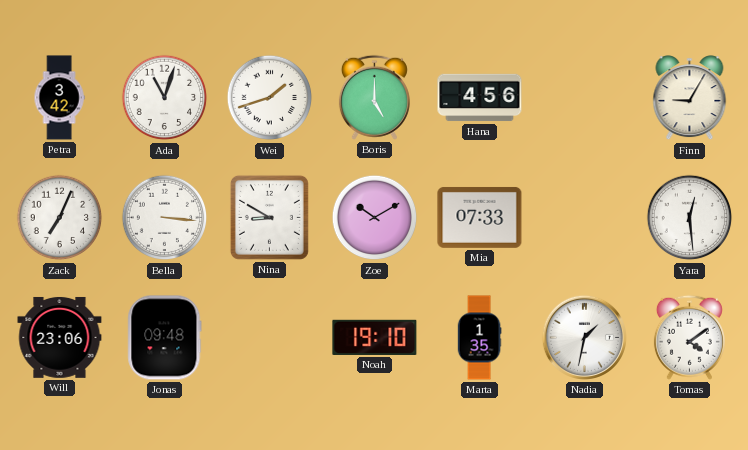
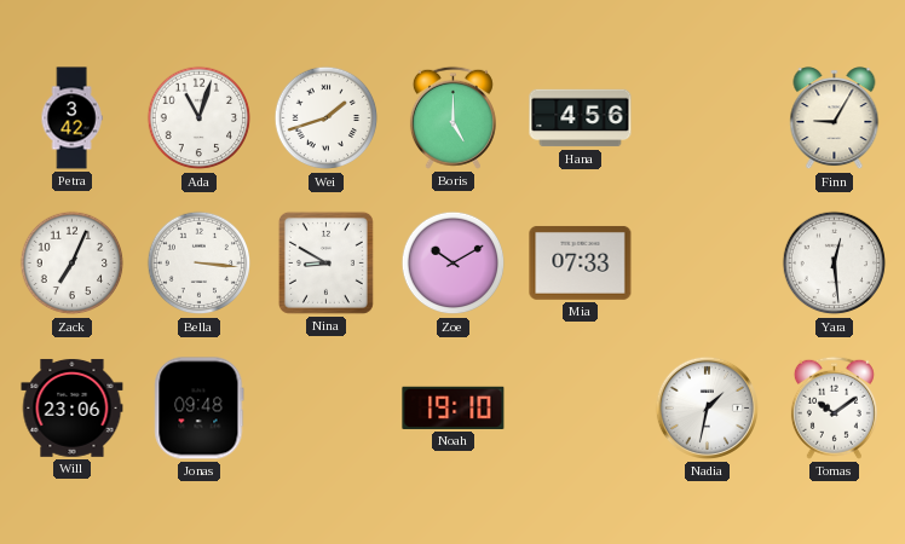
Marta: 1:35 -> none
Tomas: 4:09 -> 10:09
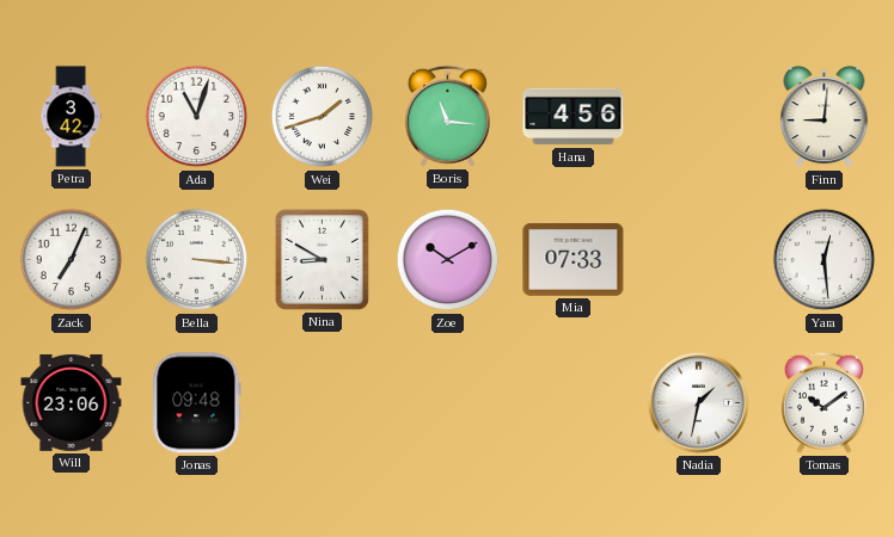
Boris: 5:00 -> 11:16
Finn: 9:05 -> 9:01
Noah: 19:10 -> none
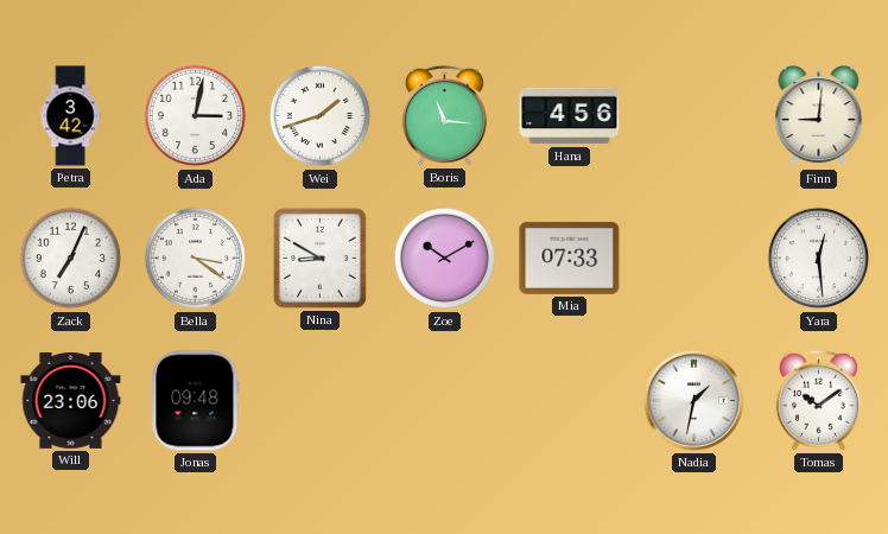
Ada: 11:03 -> 3:02
Bella: 3:16 -> 3:21
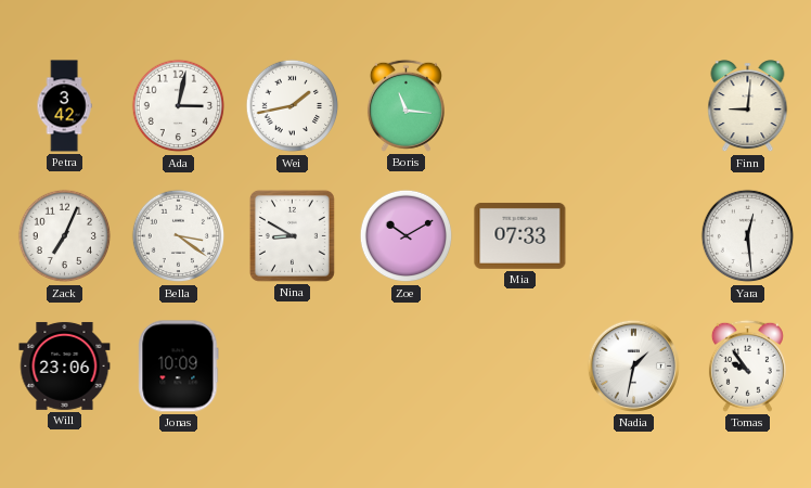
Wei: 1:42 -> 1:43
Hana: 4:56 -> none
Jonas: 09:48 -> 10:09
Tomas: 10:09 -> 9:54
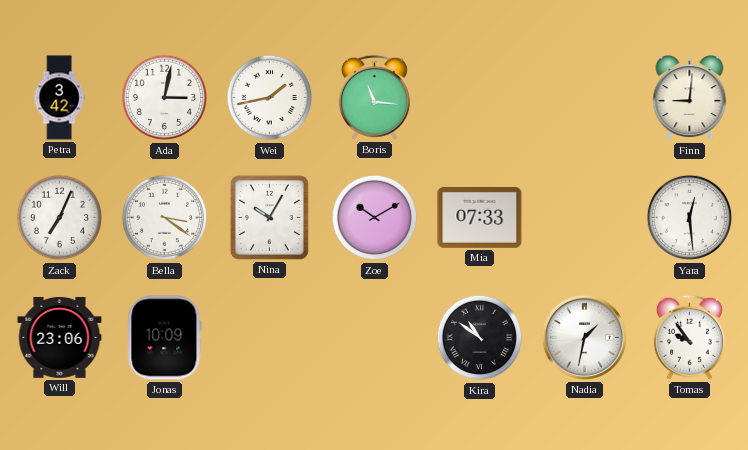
Nina: 8:50 -> 10:05
Kira: none -> 10:51
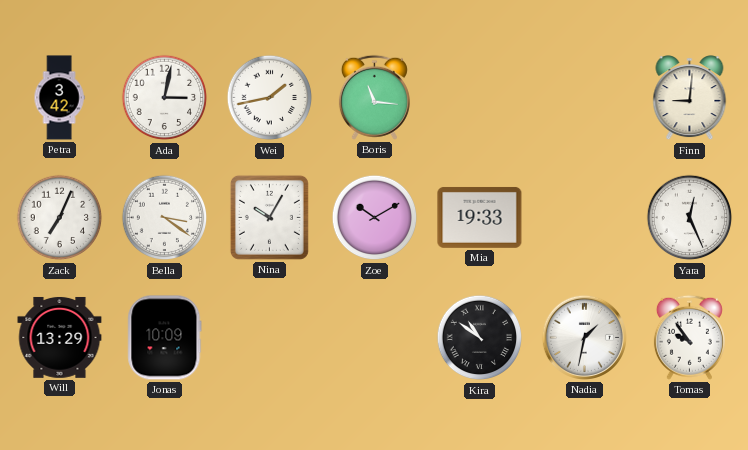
Mia: 07:33 -> 19:33
Yara: 12:29 -> 12:26
Will: 23:06 -> 13:29
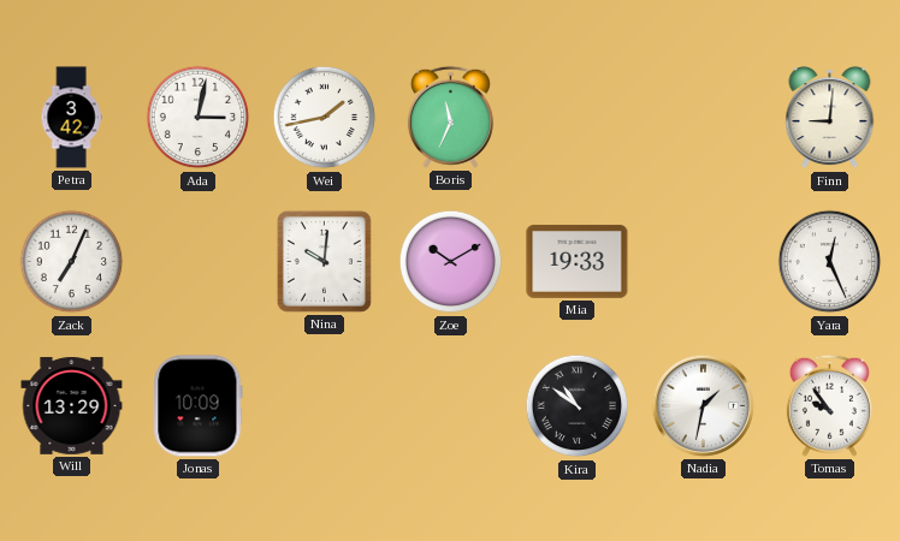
Boris: 11:16 -> 11:34
Bella: 3:21 -> none
Nina: 10:05 -> 10:01
